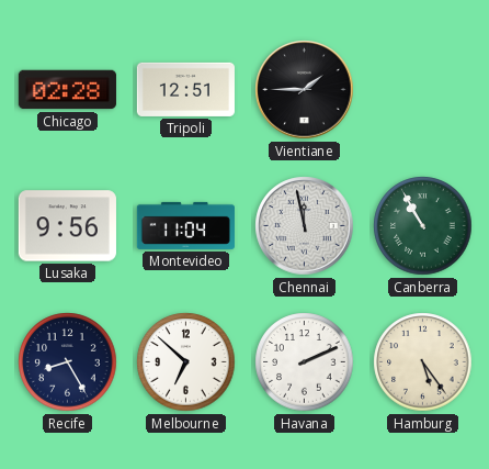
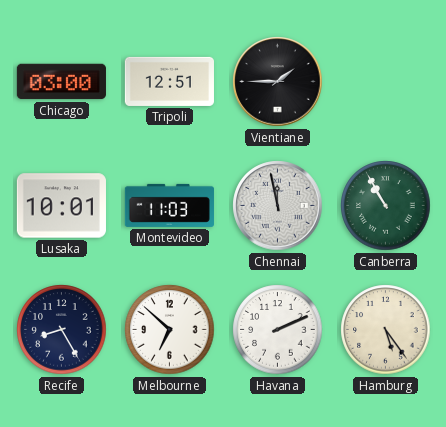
Chicago: 02:28 -> 03:00
Lusaka: 9:56 -> 10:01
Montevideo: 11:04 -> 11:03
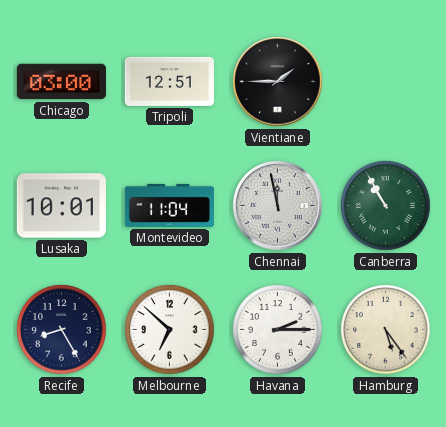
Montevideo: 11:03 -> 11:04
Havana: 2:11 -> 2:15
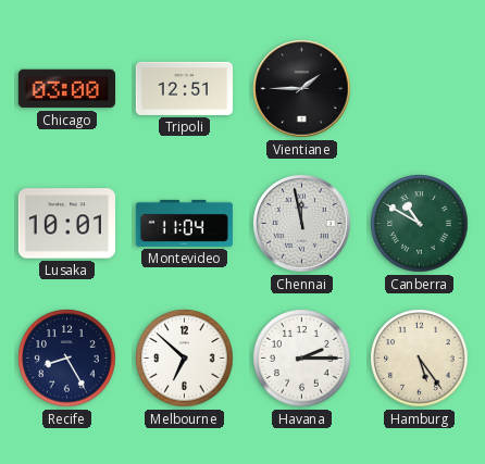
Canberra: 10:55 -> 10:50
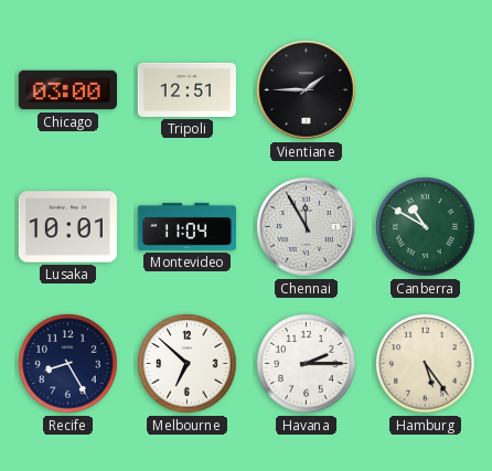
Chennai: 11:58 -> 11:55
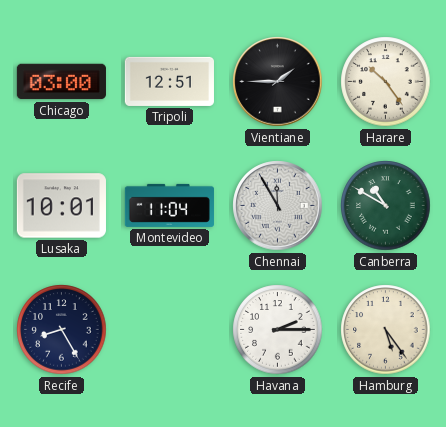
Harare: none -> 10:24
Melbourne: 6:52 -> none
